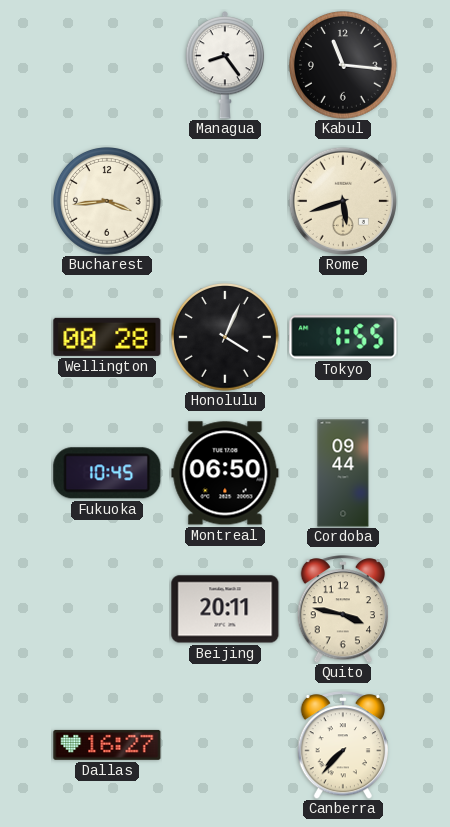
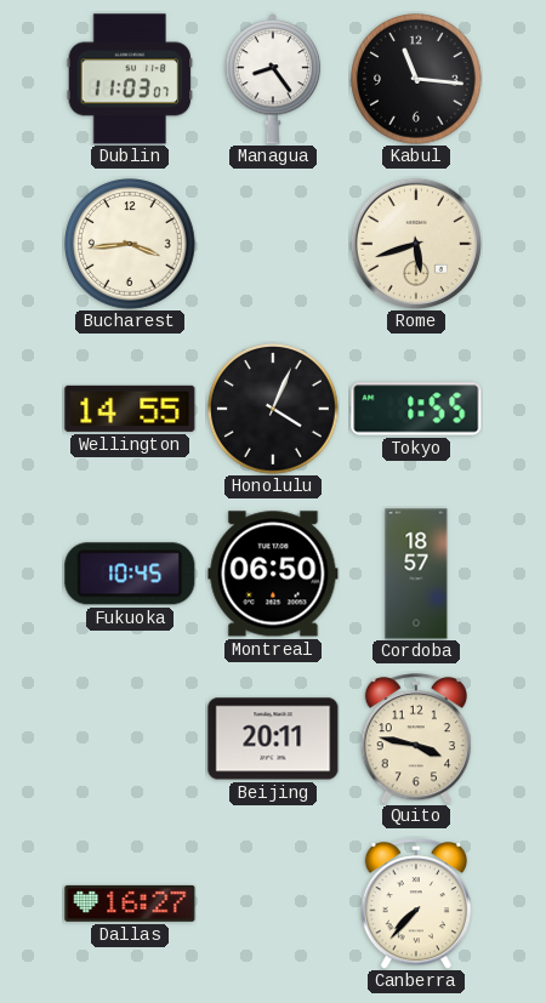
Dublin: none -> 11:03
Wellington: 00:28 -> 14:55
Cordoba: 09:44 -> 18:57
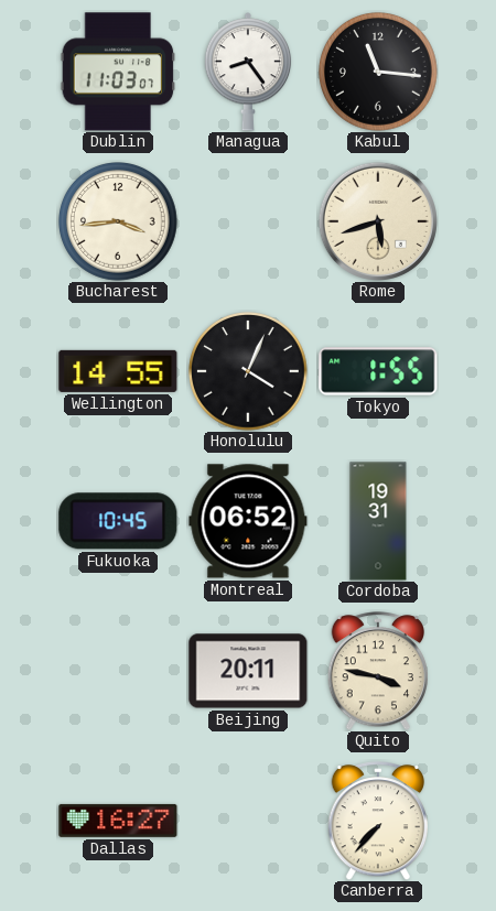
Montreal: 06:50 -> 06:52
Cordoba: 18:57 -> 19:31
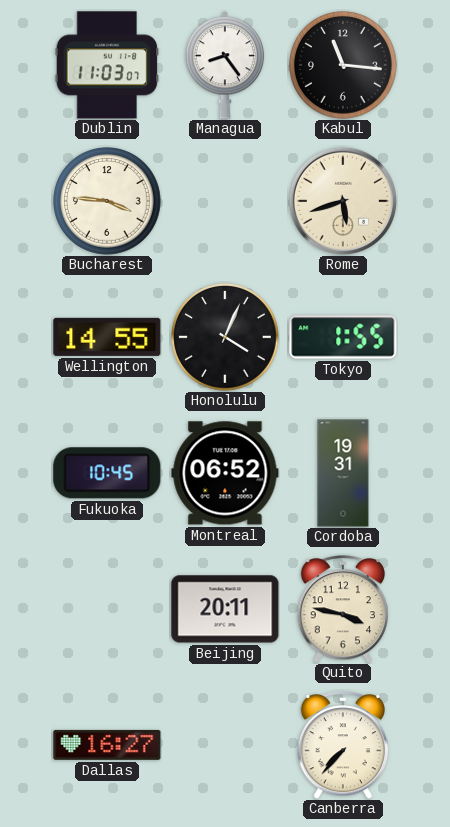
Bucharest: 3:44 -> 3:46
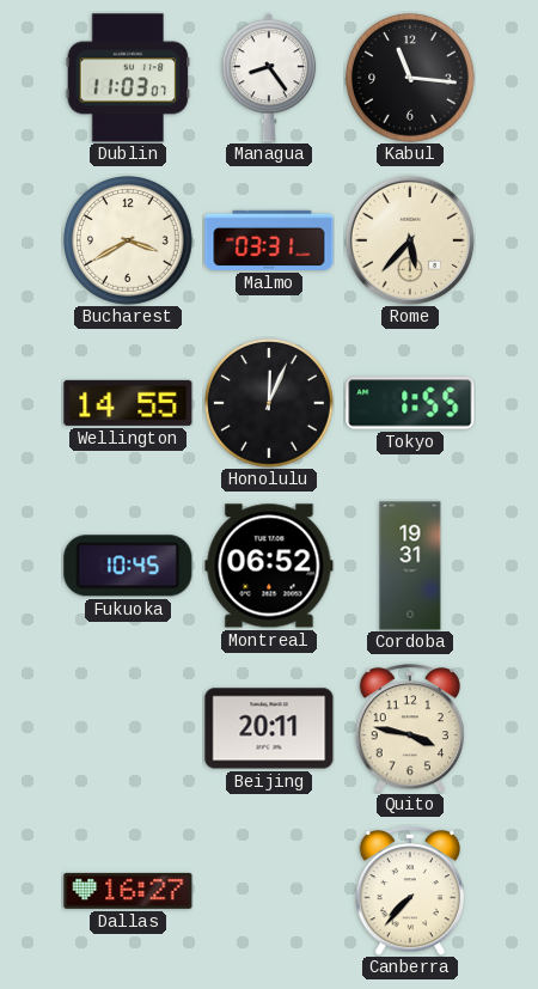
Bucharest: 3:46 -> 3:40
Malmo: none -> 03:31
Rome: 5:42 -> 5:37
Honolulu: 4:04 -> 12:04
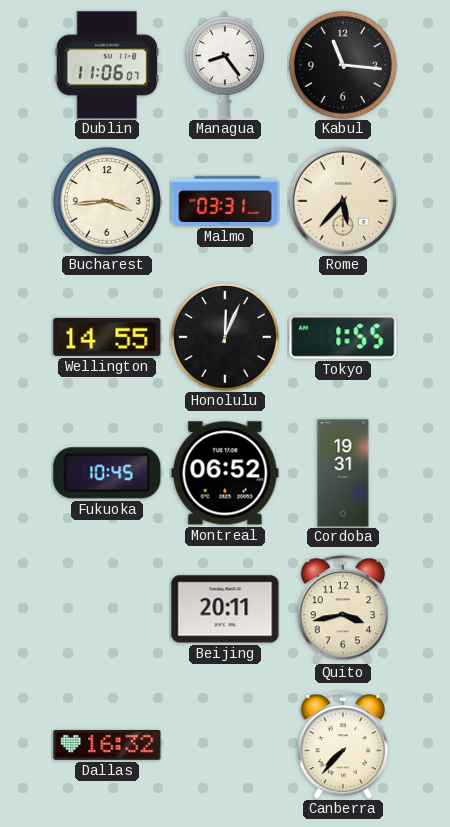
Dublin: 11:03 -> 11:06
Bucharest: 3:40 -> 3:44
Quito: 3:47 -> 3:43
Dallas: 16:27 -> 16:32
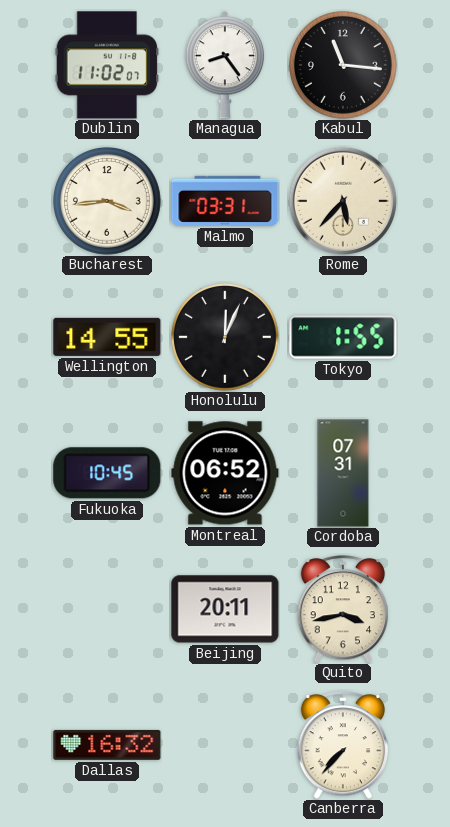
Dublin: 11:06 -> 11:02
Cordoba: 19:31 -> 07:31
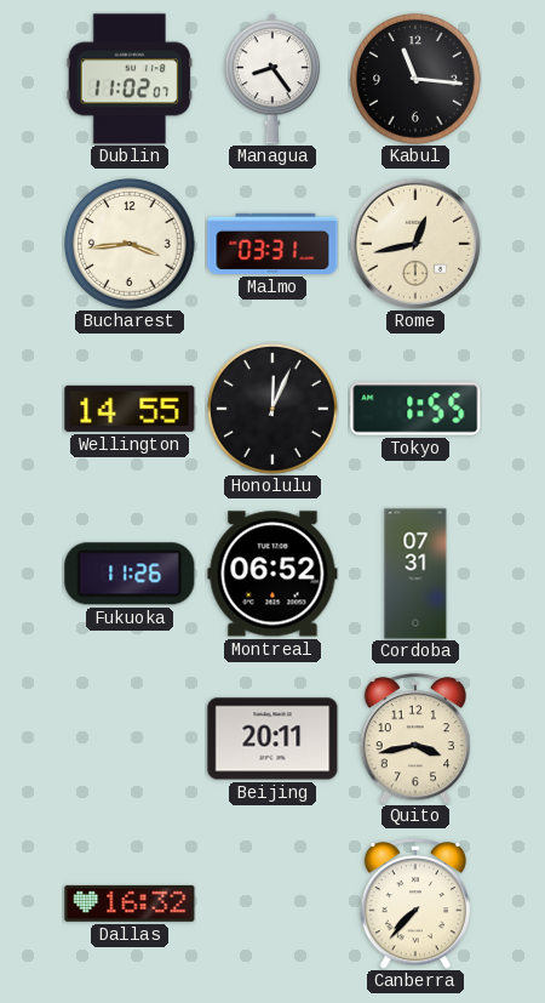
Rome: 5:37 -> 12:43
Fukuoka: 10:45 -> 11:26
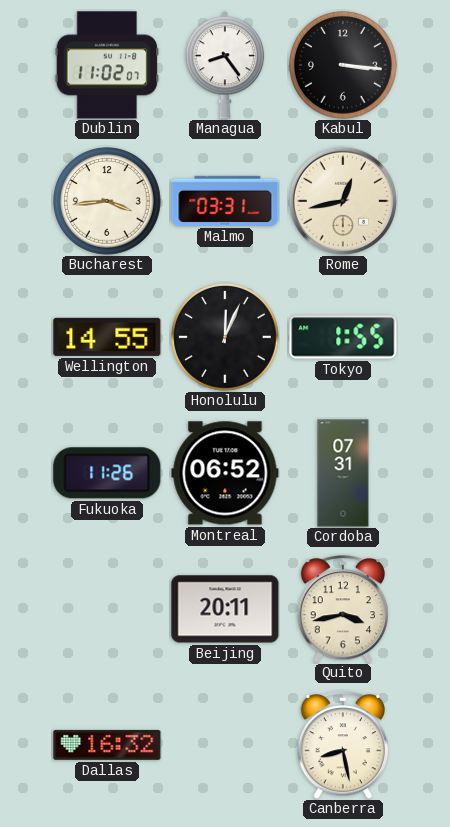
Kabul: 11:16 -> 3:16
Canberra: 7:37 -> 8:28
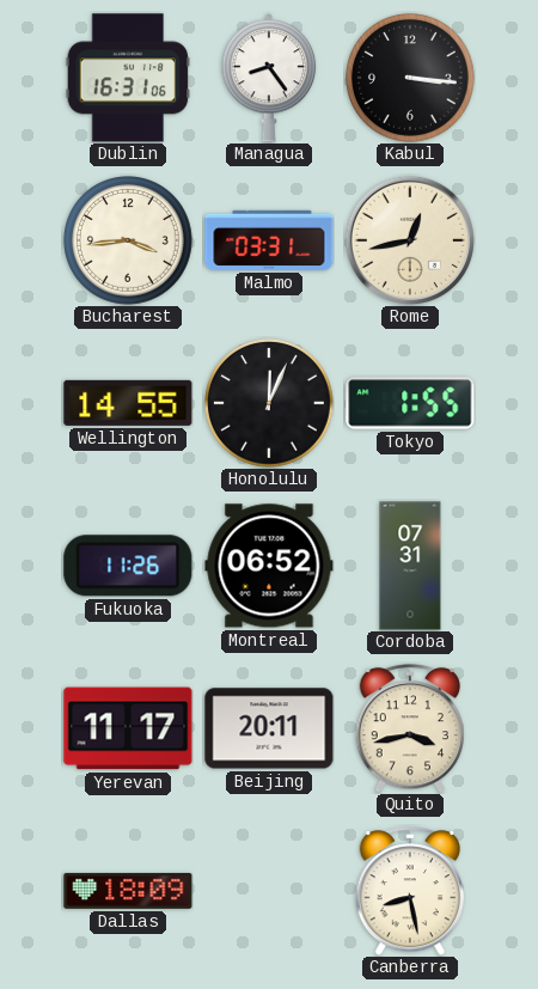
Dublin: 11:02 -> 16:31
Yerevan: none -> 11:17
Dallas: 16:32 -> 18:09
